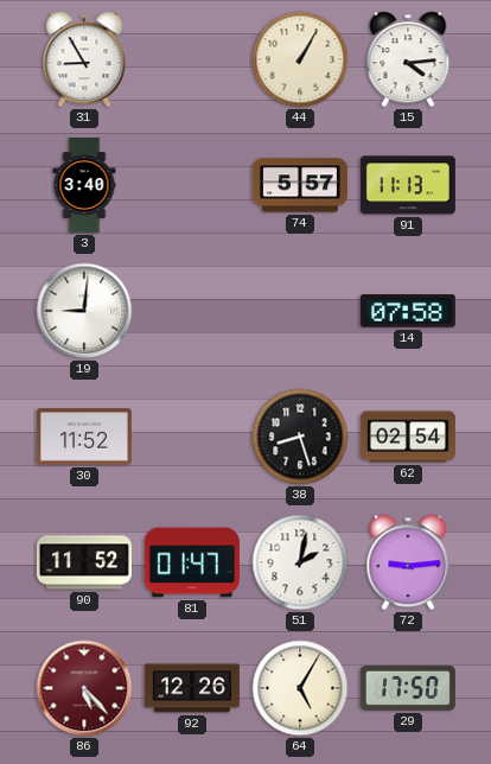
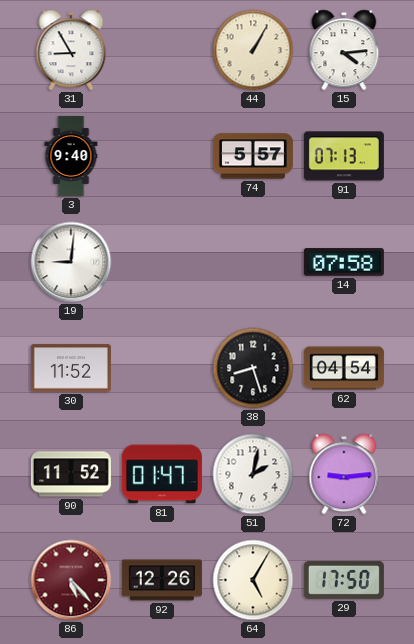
3: 3:40 -> 9:40
91: 11:13 -> 07:13
62: 02:54 -> 04:54
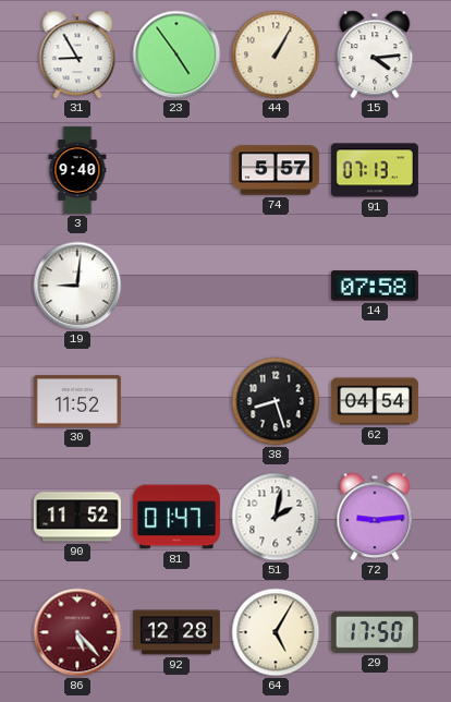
23: none -> 4:54
92: 12:26 -> 12:28
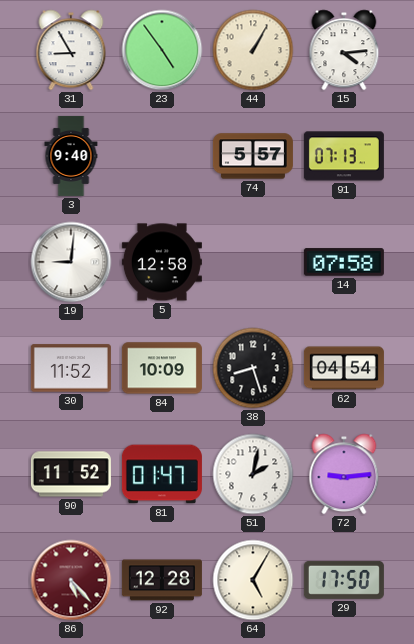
5: none -> 12:58
84: none -> 10:09
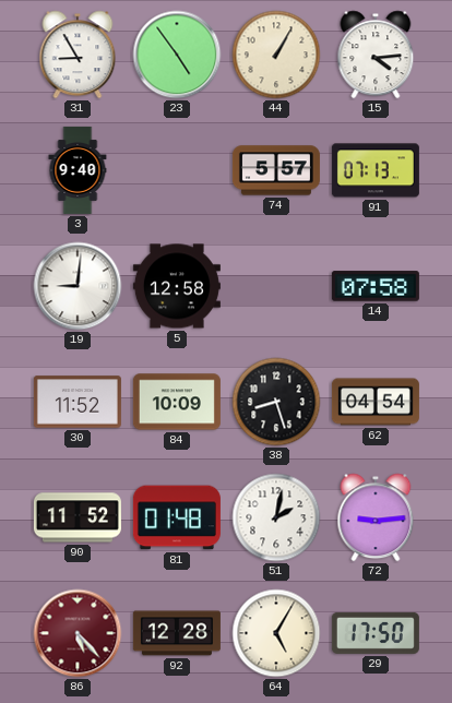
81: 01:47 -> 01:48
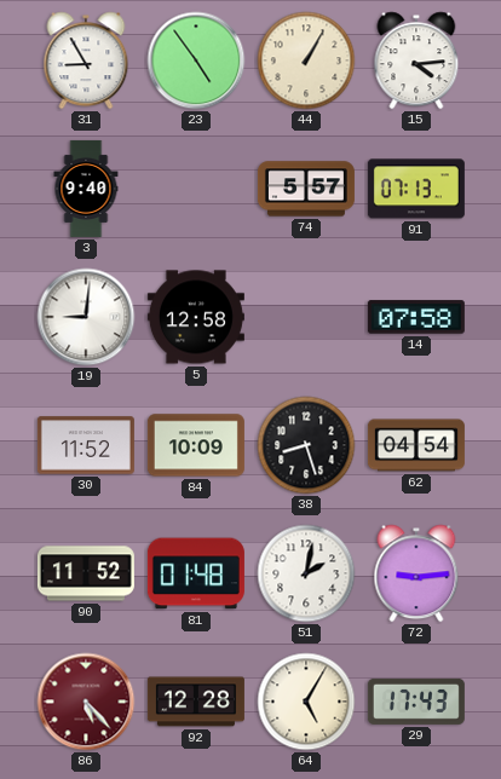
29: 17:50 -> 17:43
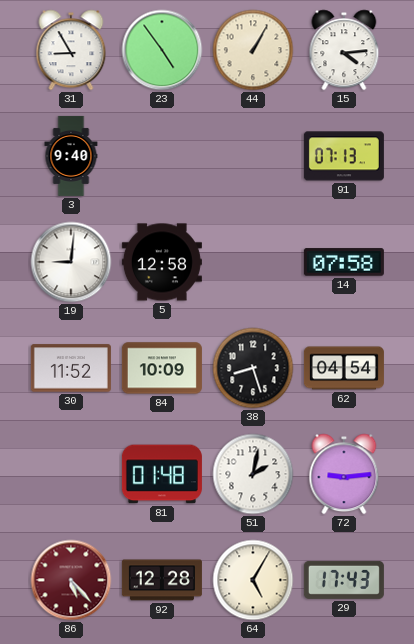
74: 5:57 -> none
90: 11:52 -> none
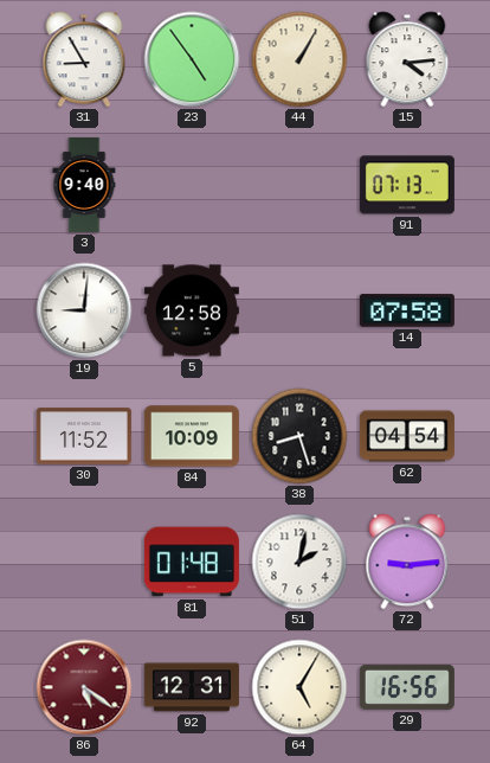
86: 5:23 -> 5:21
92: 12:28 -> 12:31
29: 17:43 -> 16:56
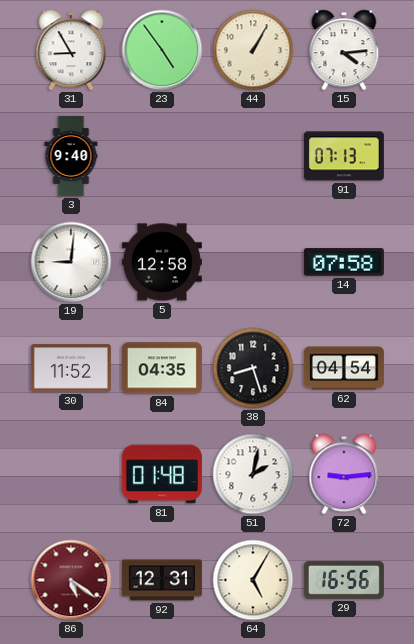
84: 10:09 -> 04:35
